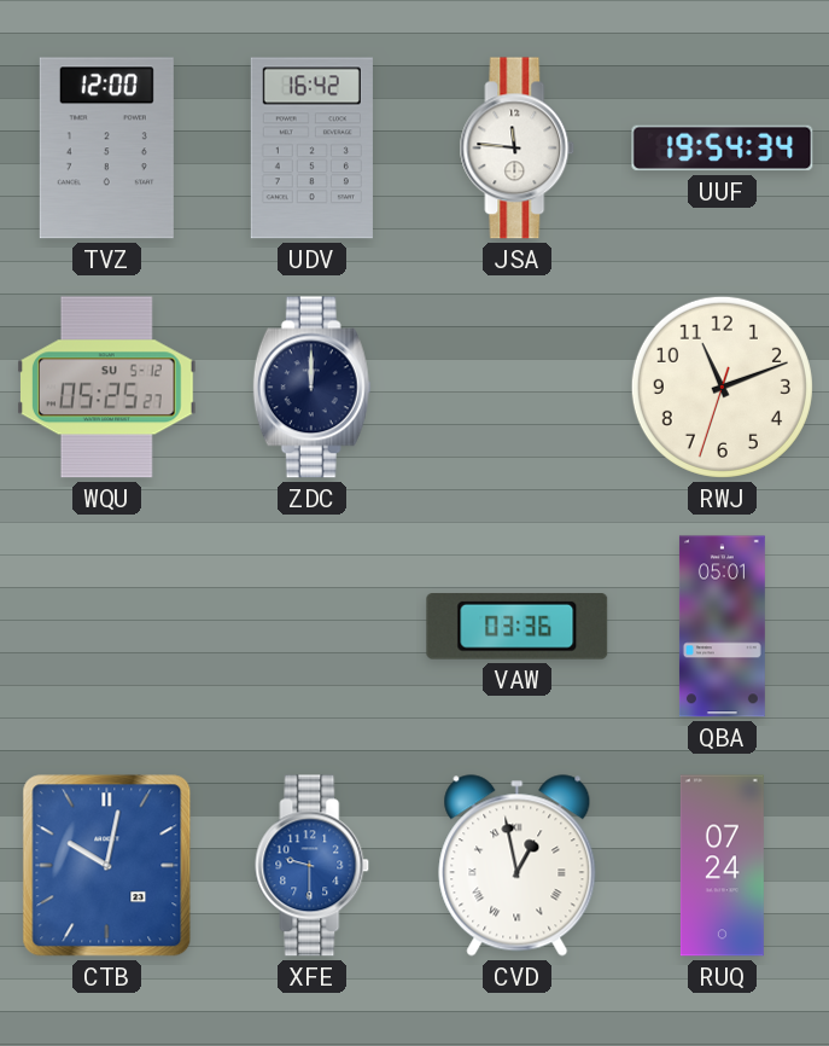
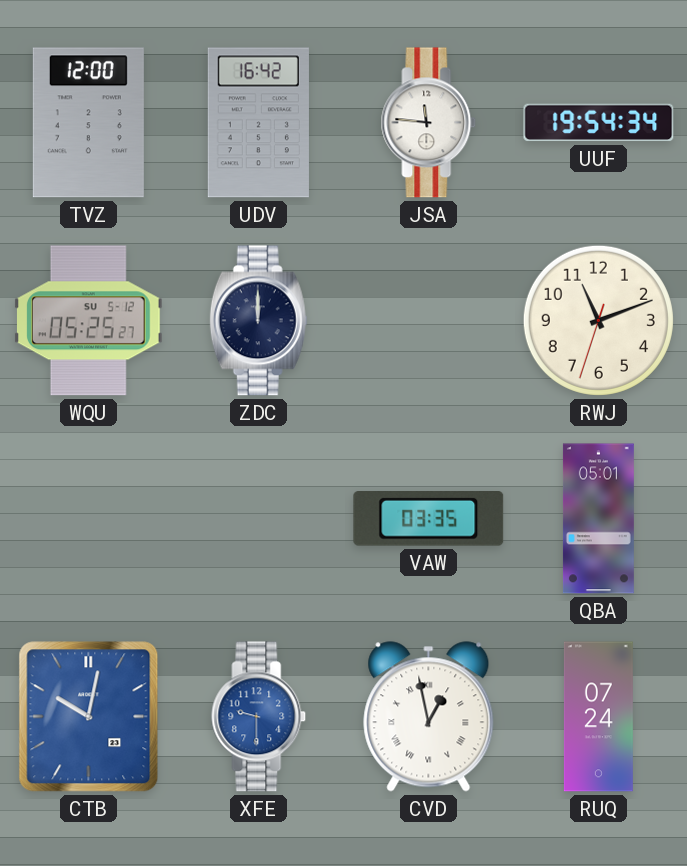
VAW: 03:36 -> 03:35
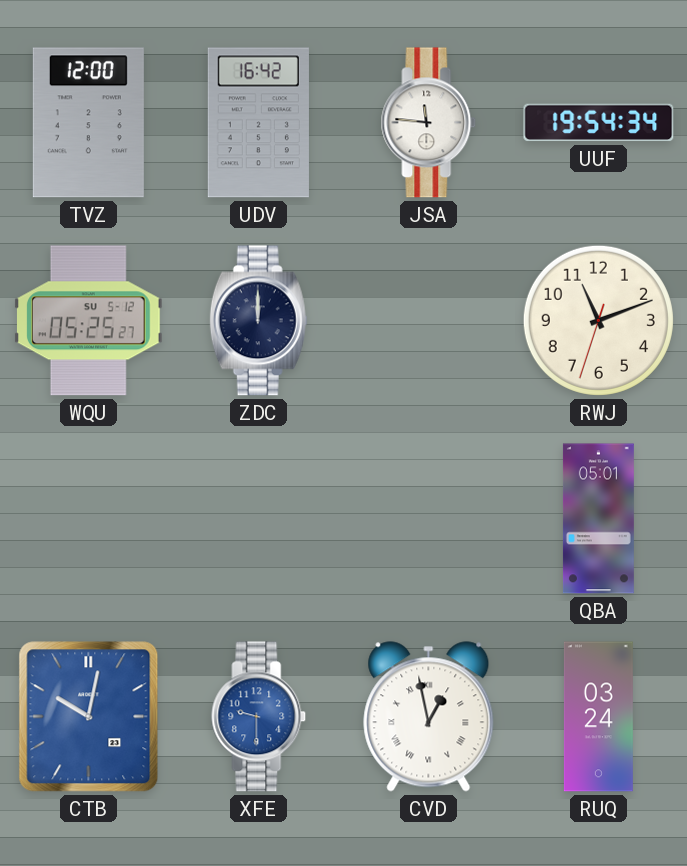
VAW: 03:35 -> none
RUQ: 07:24 -> 03:24
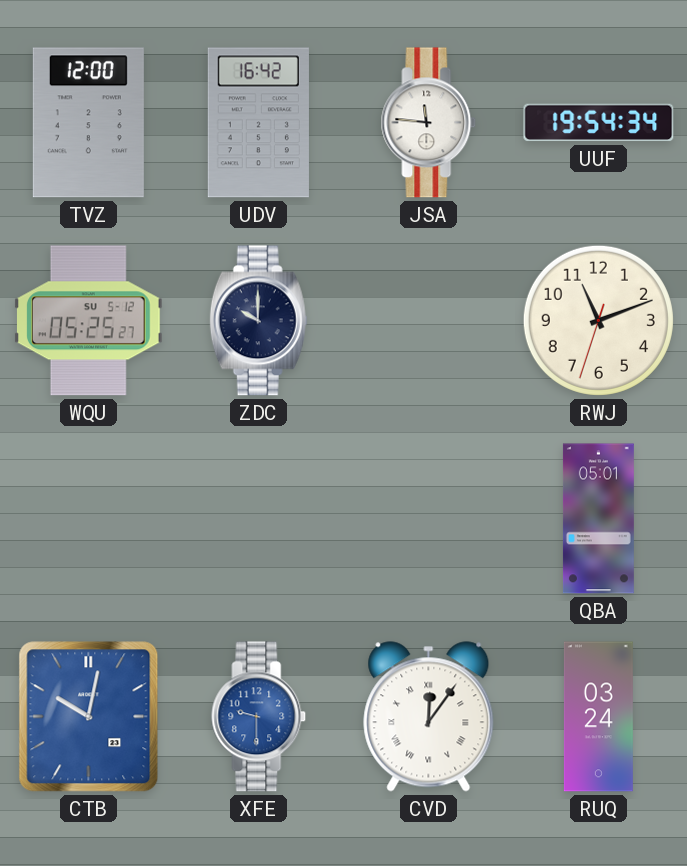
ZDC: 12:00 -> 10:00
CVD: 12:58 -> 12:06
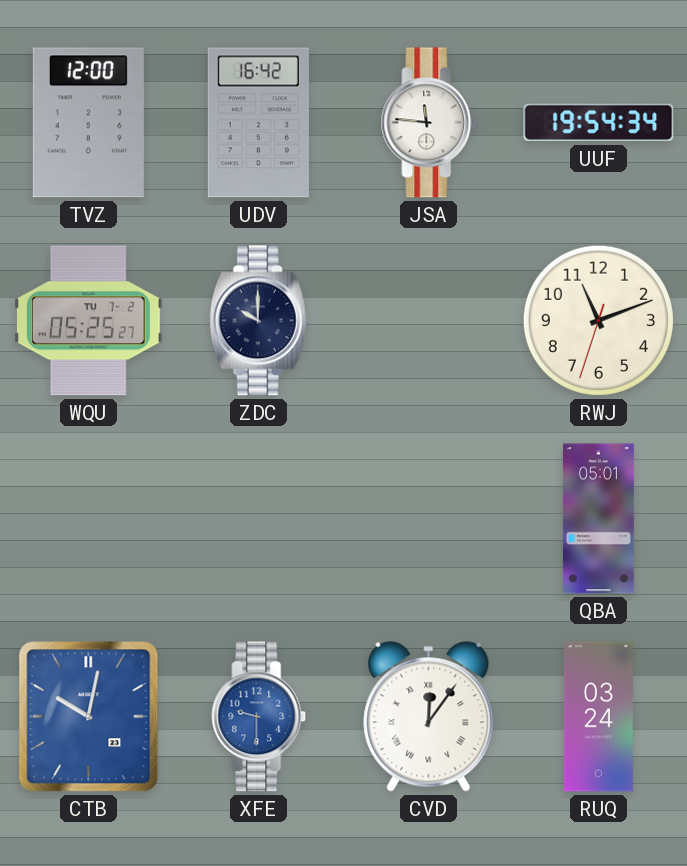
WQU date: SU 5-12 -> TU 7-2
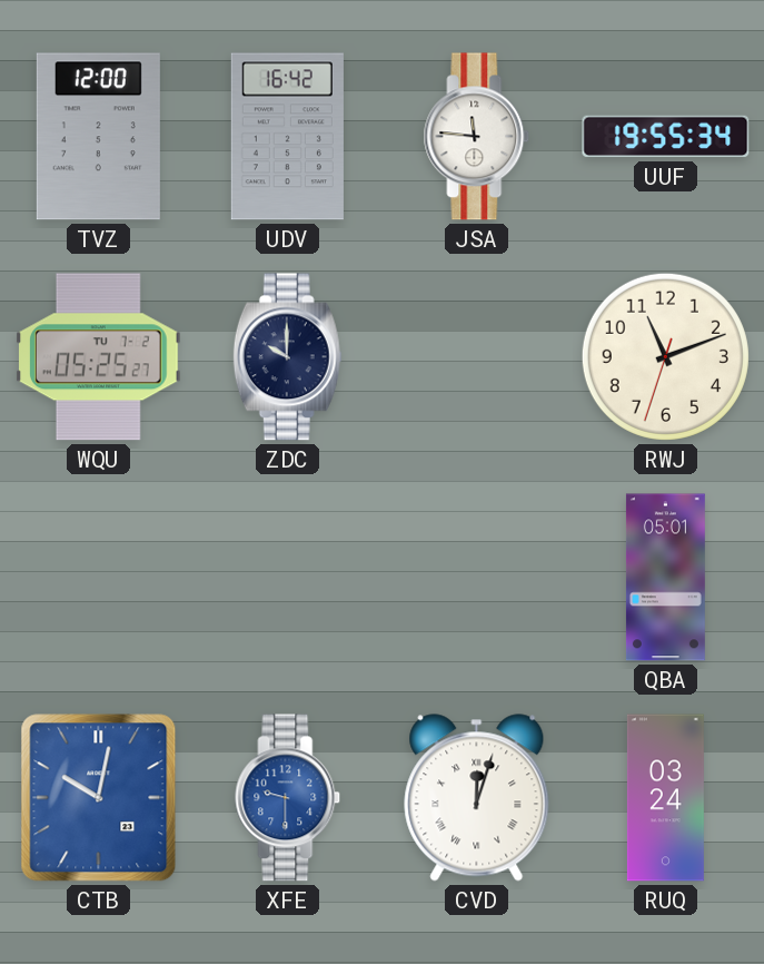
UUF: 19:54 -> 19:55
CVD: 12:06 -> 12:03
